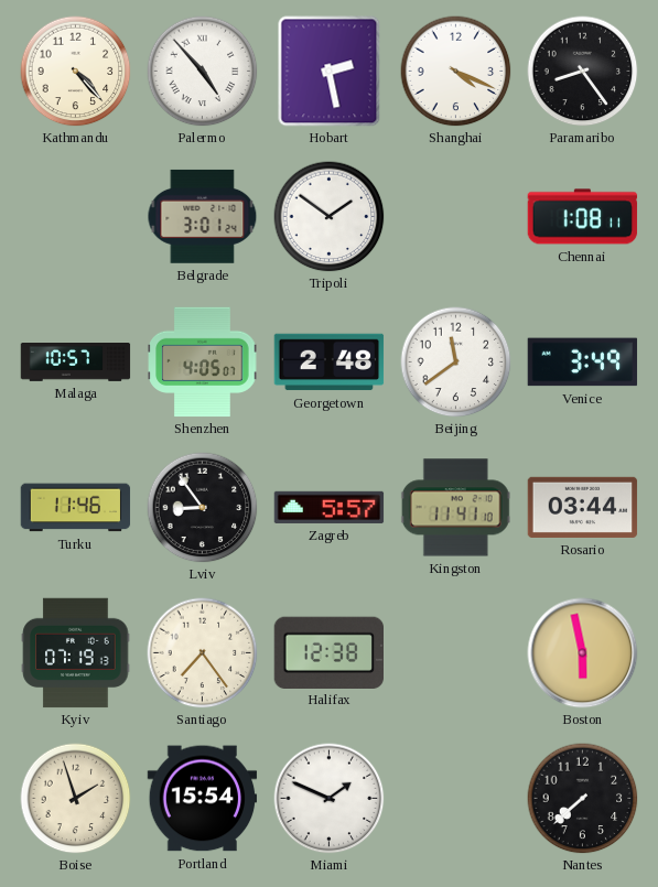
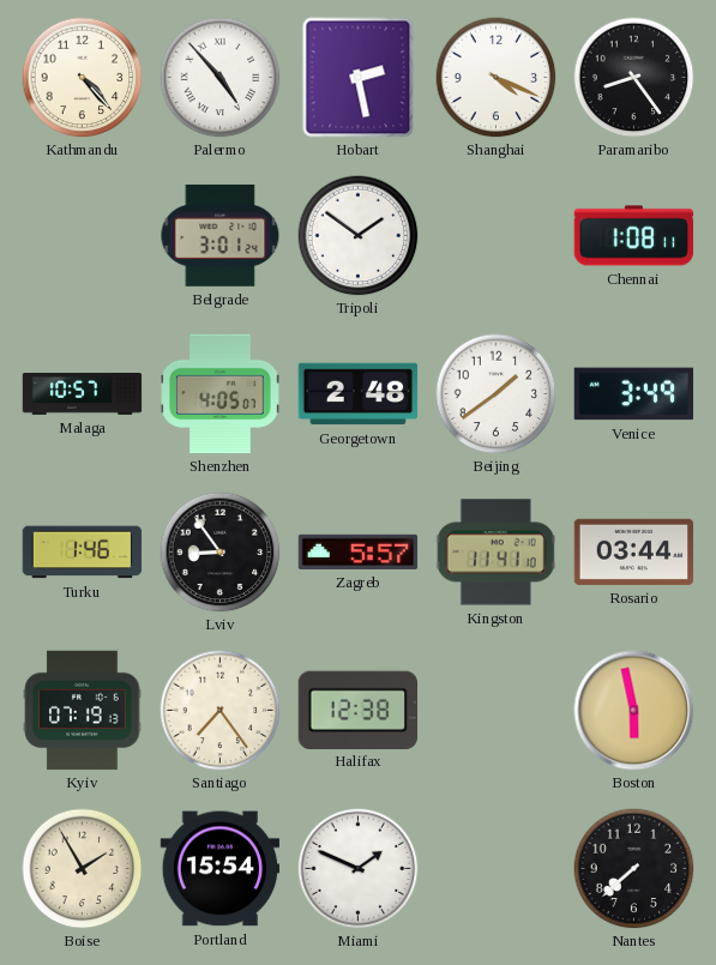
Beijing: 11:39 -> 1:39
Turku: 11:46 -> 1:46
Boise: 1:57 -> 1:55
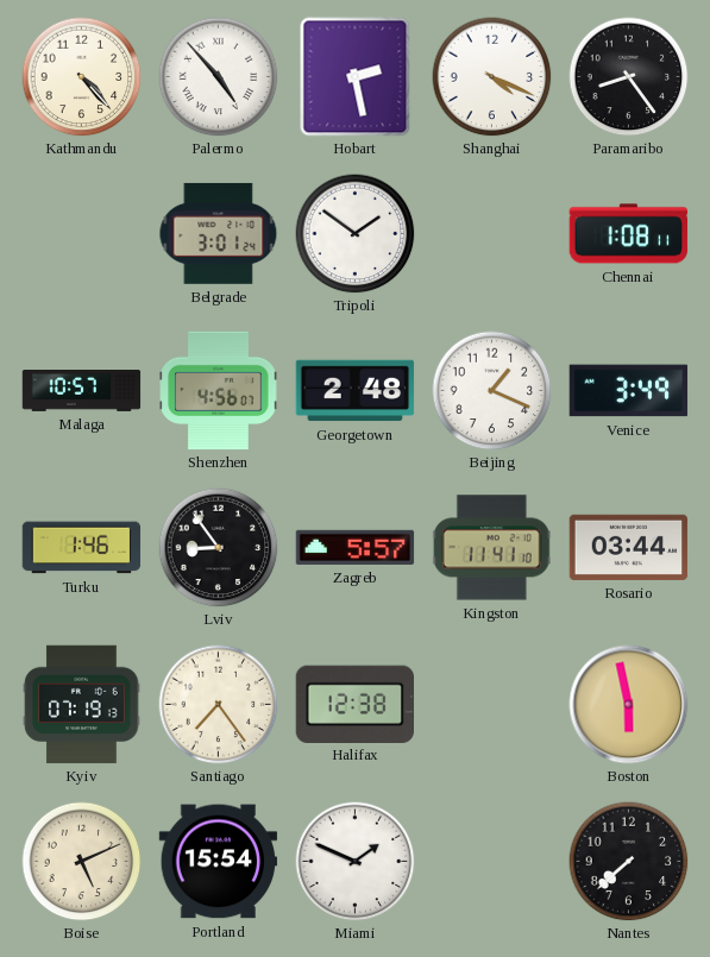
Shenzhen: 4:05 -> 4:56
Beijing: 1:39 -> 1:19
Boise: 1:55 -> 5:11
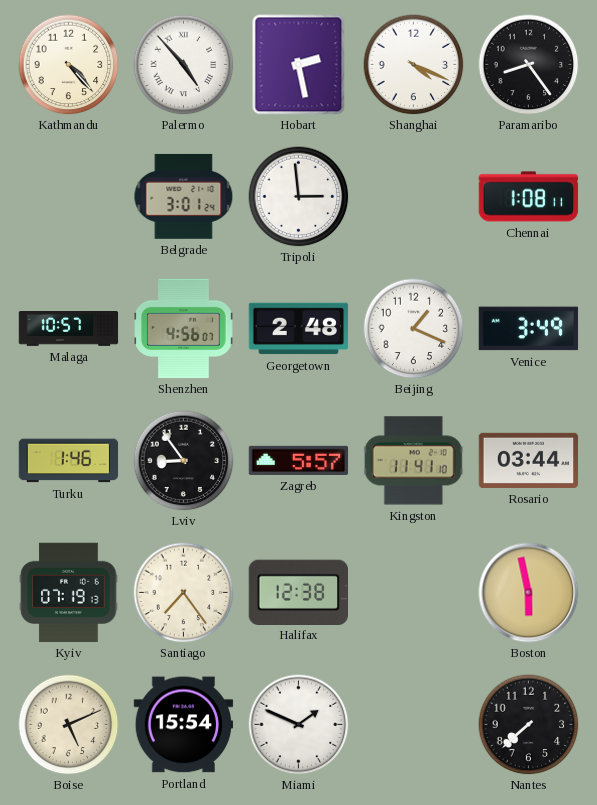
Tripoli: 1:51 -> 2:59
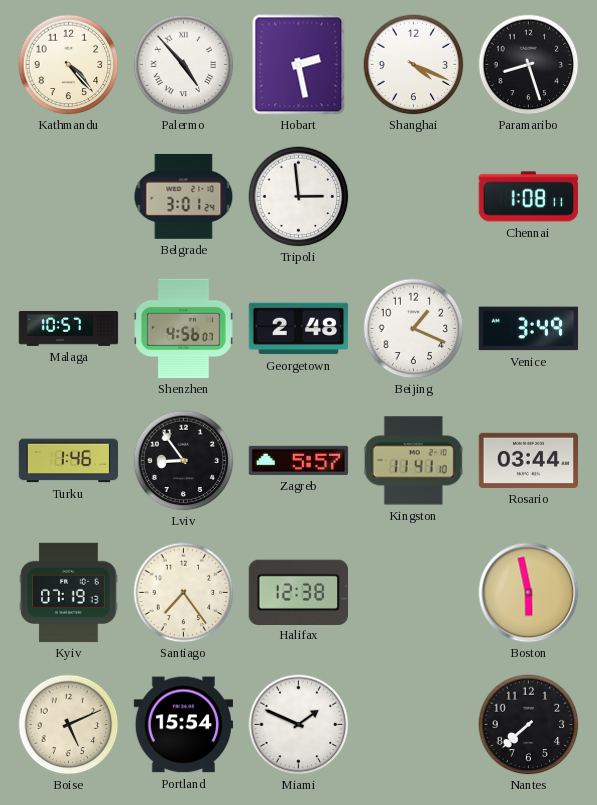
Paramaribo: 8:24 -> 8:27
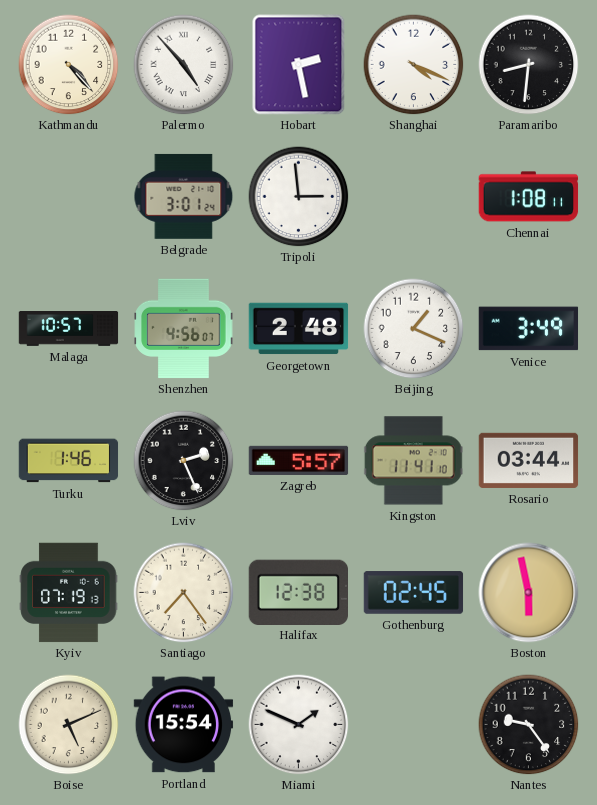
Paramaribo: 8:27 -> 8:31
Lviv: 8:54 -> 2:26
Gothenburg: none -> 02:45
Nantes: 7:38 -> 9:24
